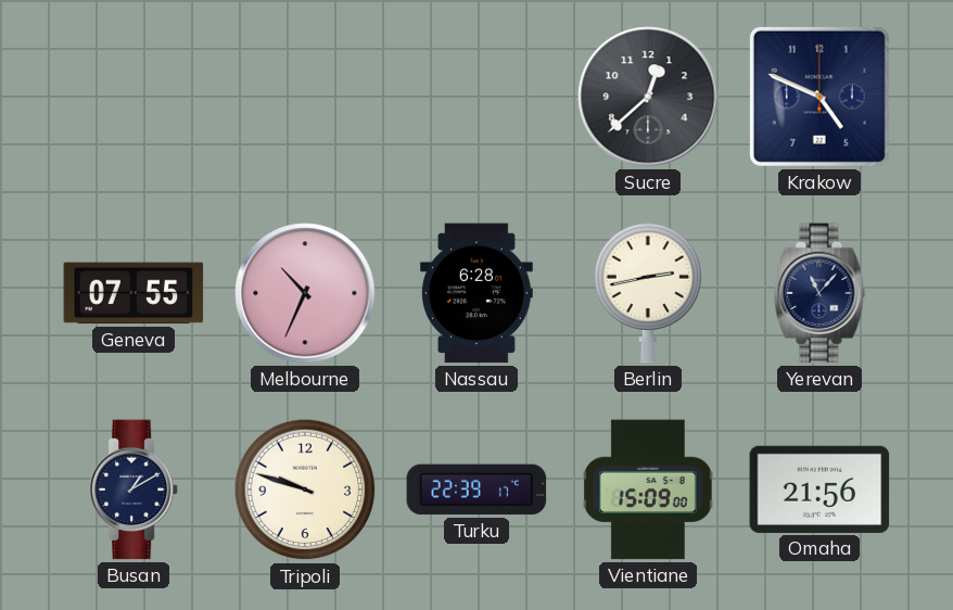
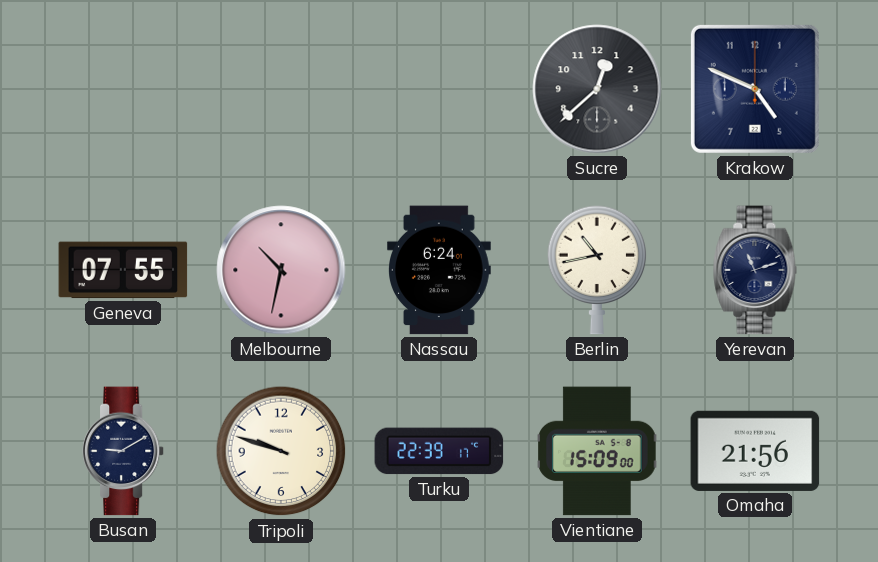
Melbourne: 10:34 -> 10:32
Nassau: 6:28 -> 6:24
Berlin: 2:43 -> 10:43
Yerevan: 11:07 -> 11:12
Busan: 1:10 -> 9:10
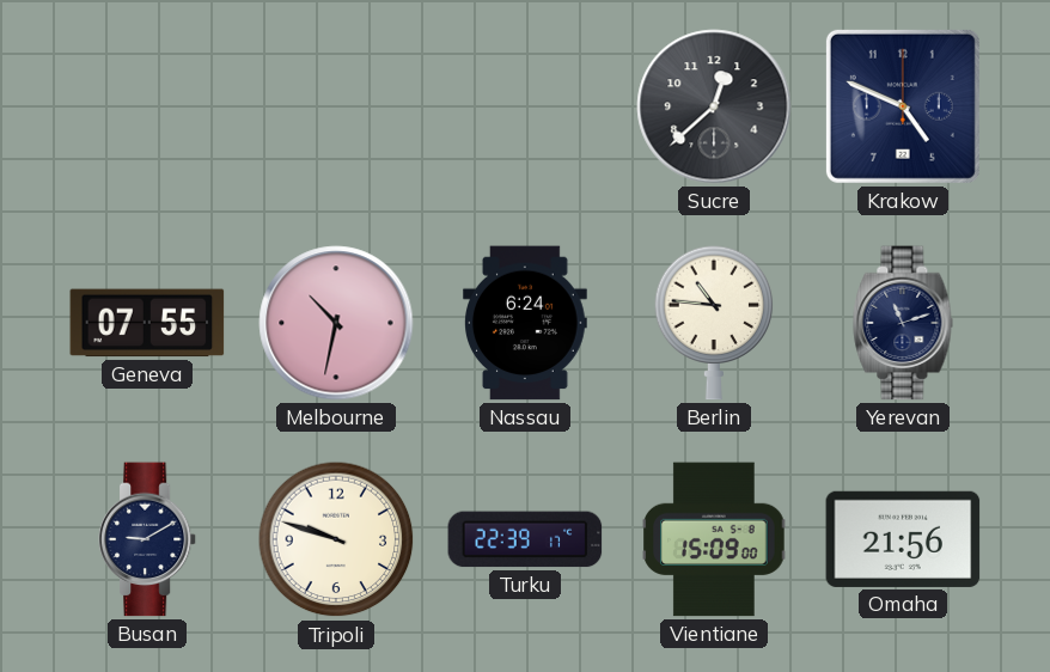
Berlin: 10:43 -> 10:46
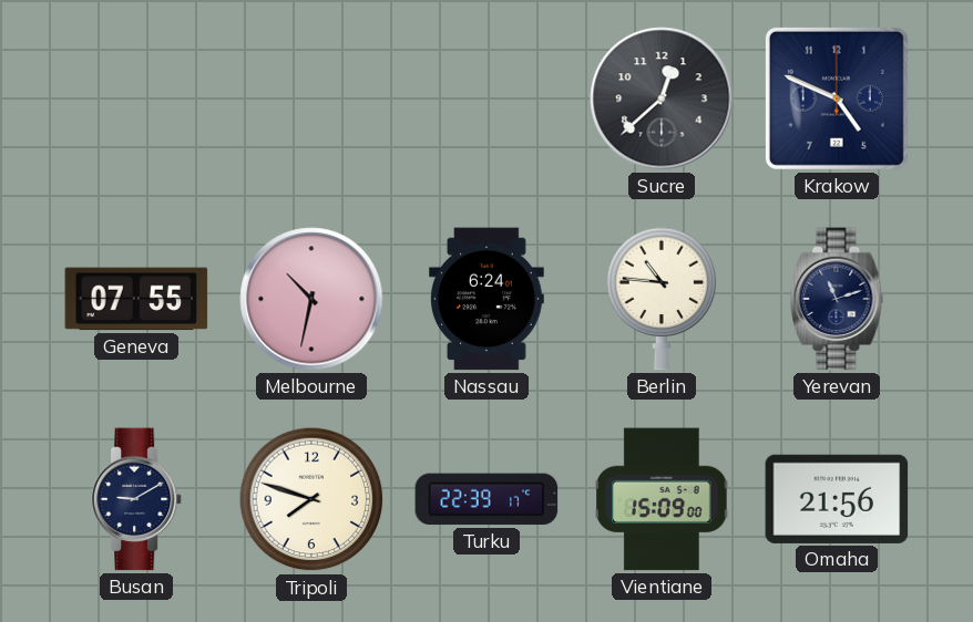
Tripoli: 9:48 -> 7:48
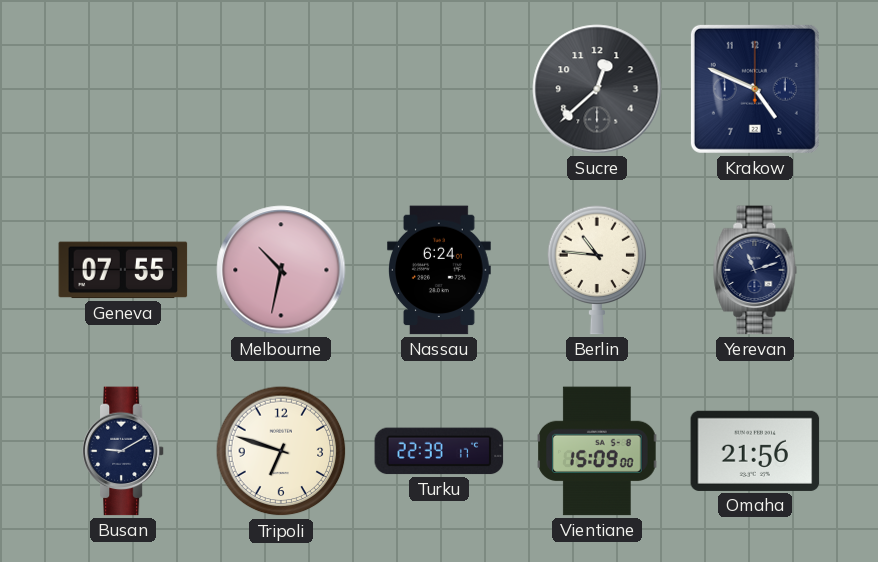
Tripoli: 7:48 -> 6:48
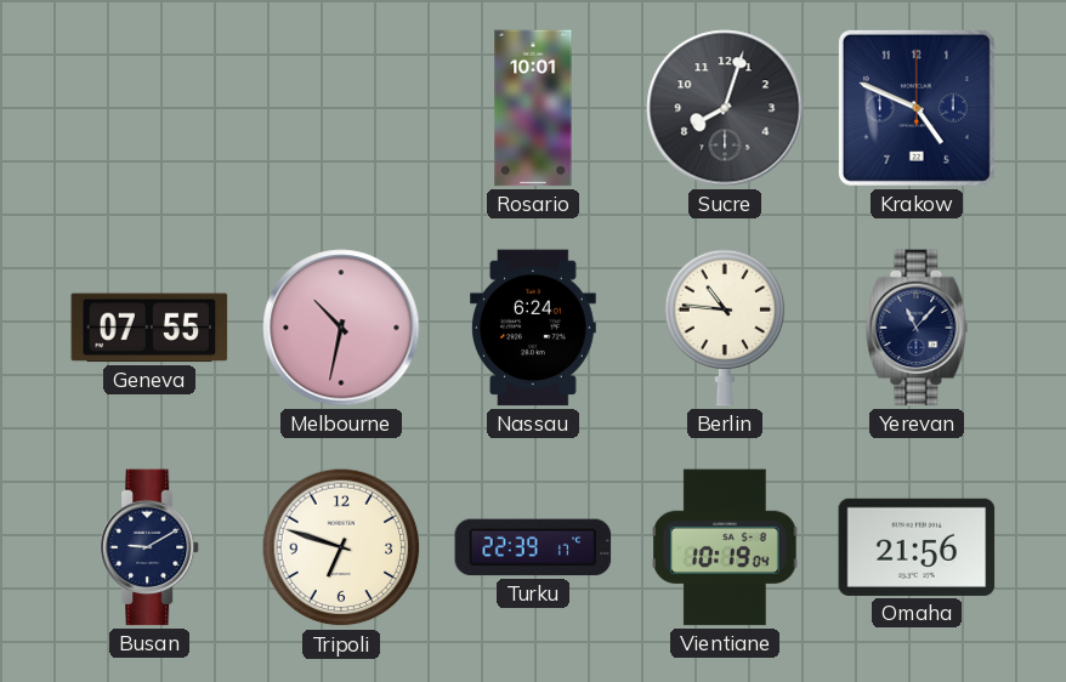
Rosario: none -> 10:01
Sucre: 12:38 -> 8:03
Yerevan: 11:12 -> 11:07
Vientiane: 15:09 -> 10:19
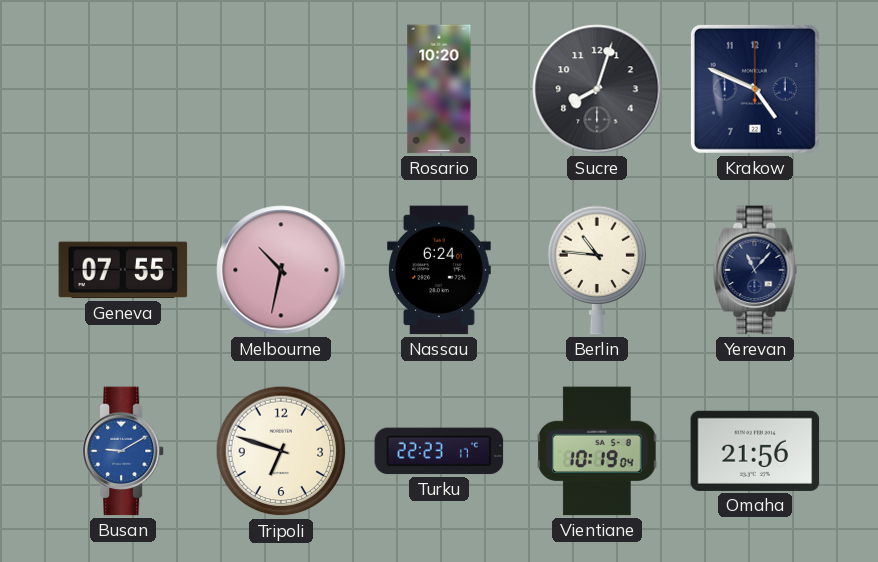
Rosario: 10:01 -> 10:20
Busan dial: navy -> blue
Turku: 22:39 -> 22:23
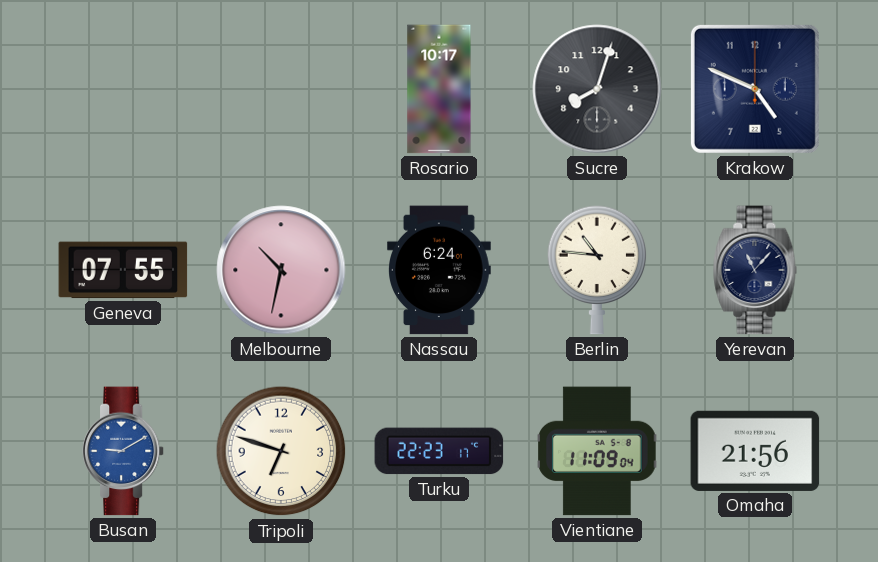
Rosario: 10:20 -> 10:17
Vientiane: 10:19 -> 11:09
